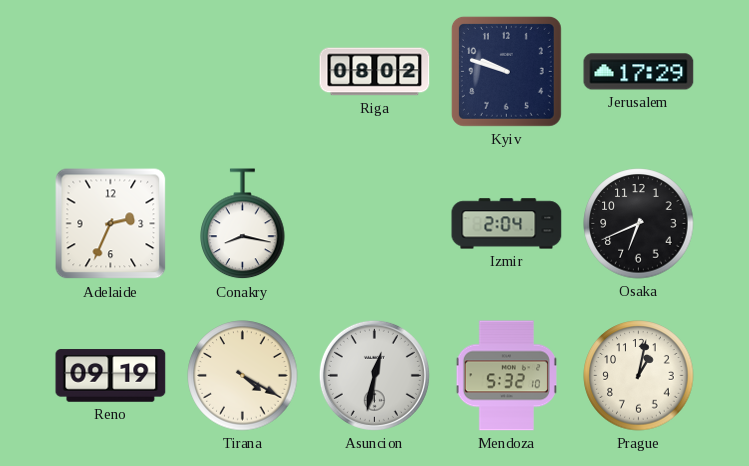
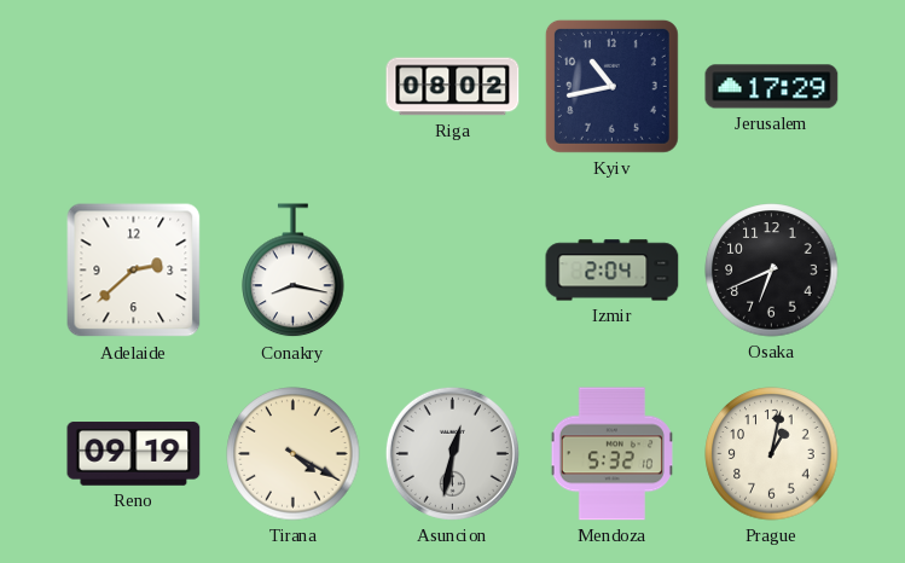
Kyiv: 9:48 -> 10:43
Adelaide: 2:34 -> 2:38
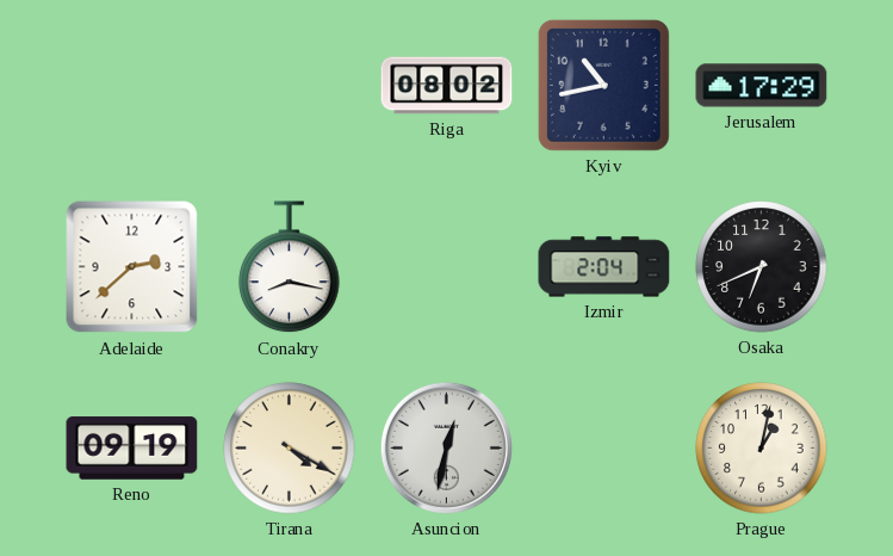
Mendoza: 5:32 -> none
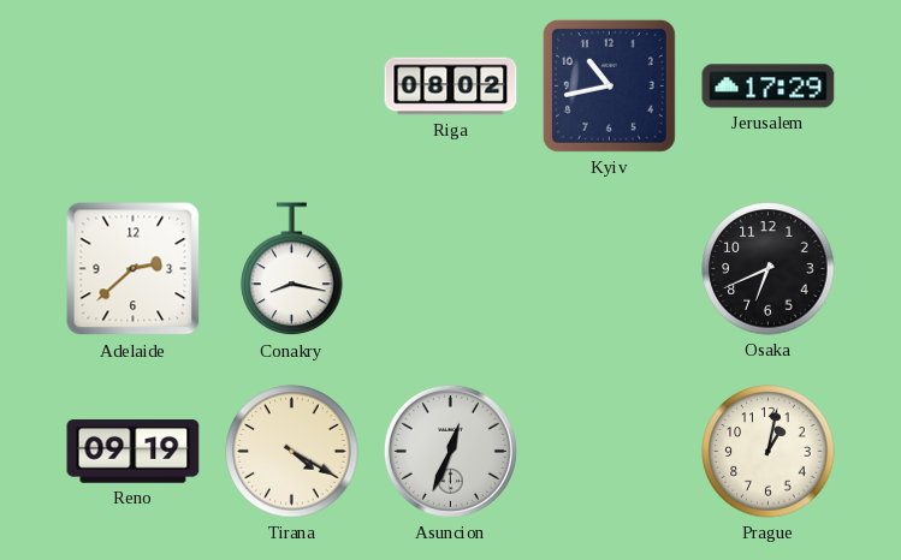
Izmir: 2:04 -> none
Asuncion: 12:32 -> 12:34
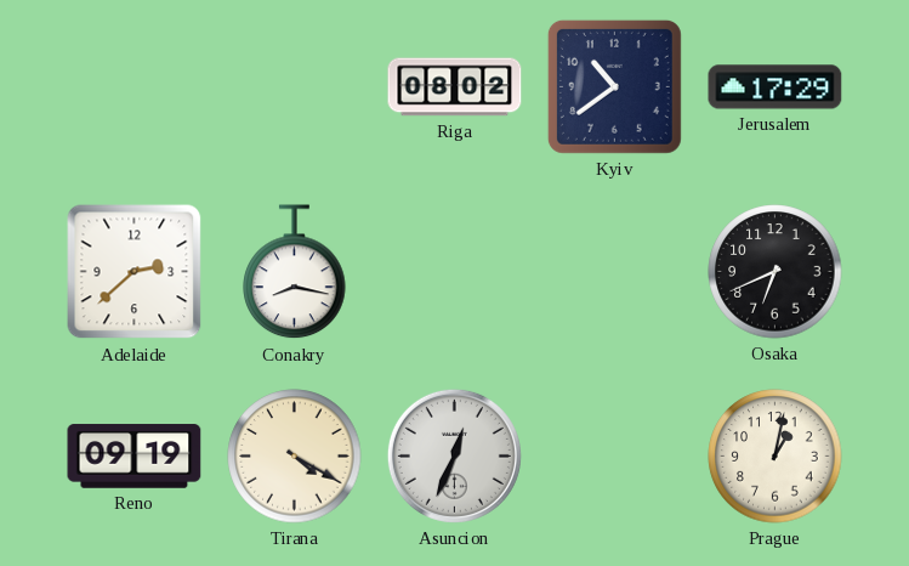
Kyiv: 10:43 -> 10:39
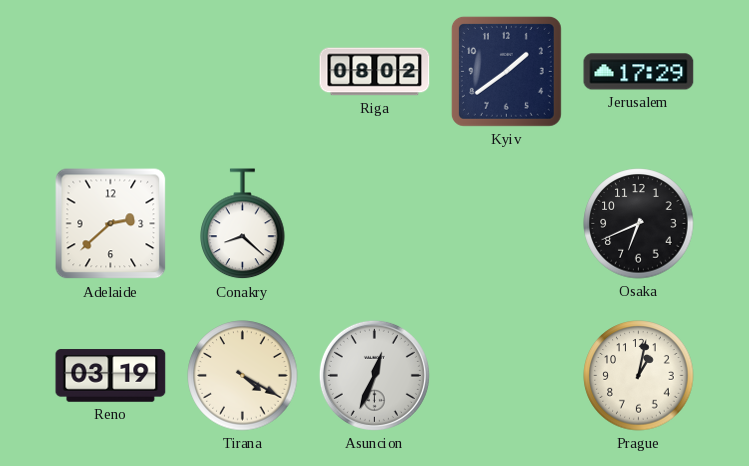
Kyiv: 10:39 -> 1:39
Conakry: 8:17 -> 8:22
Reno: 09:19 -> 03:19
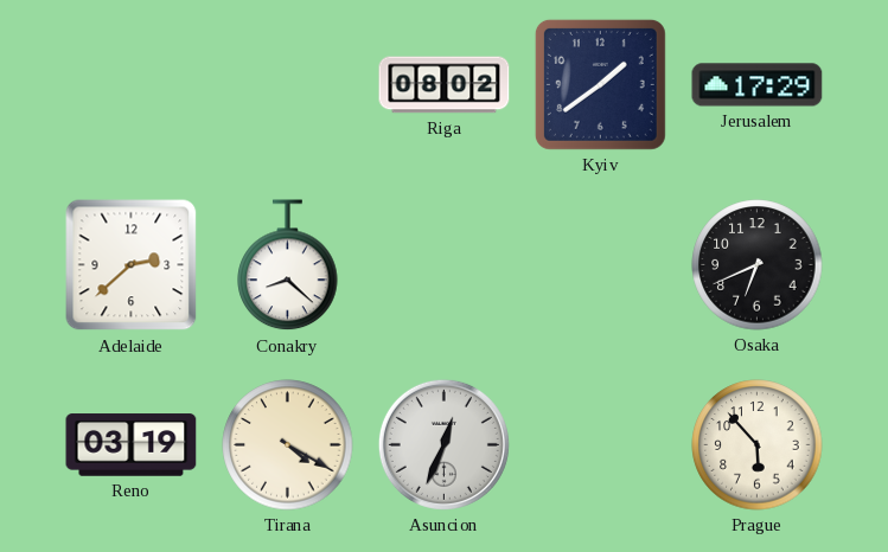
Prague: 1:02 -> 5:53
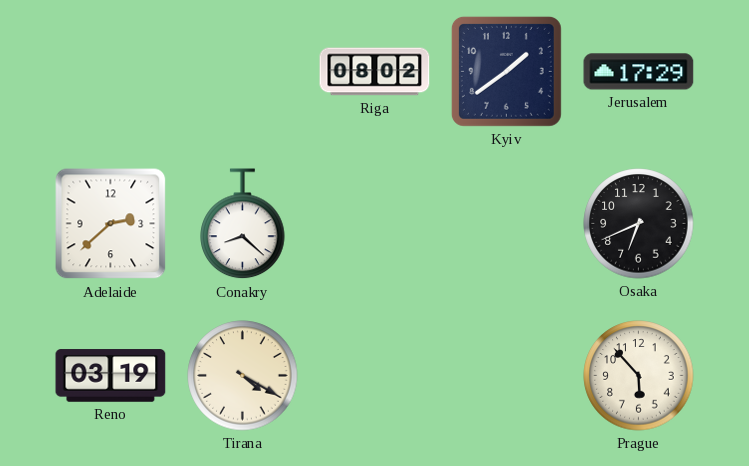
Asuncion: 12:34 -> none
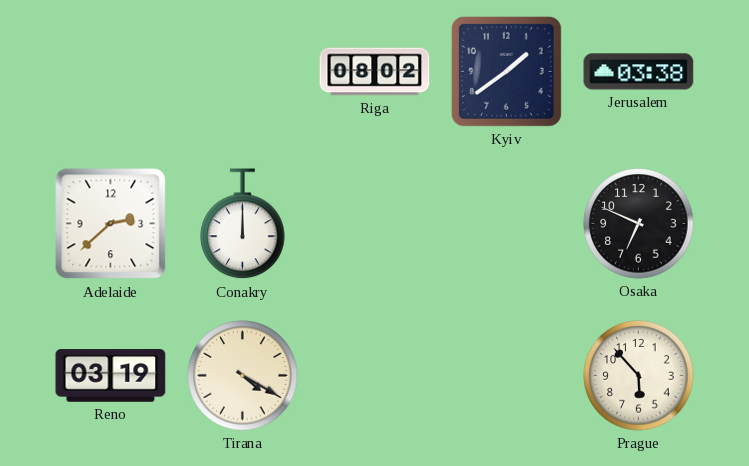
Jerusalem: 17:29 -> 03:38
Conakry: 8:22 -> 12:00
Osaka: 6:41 -> 6:49
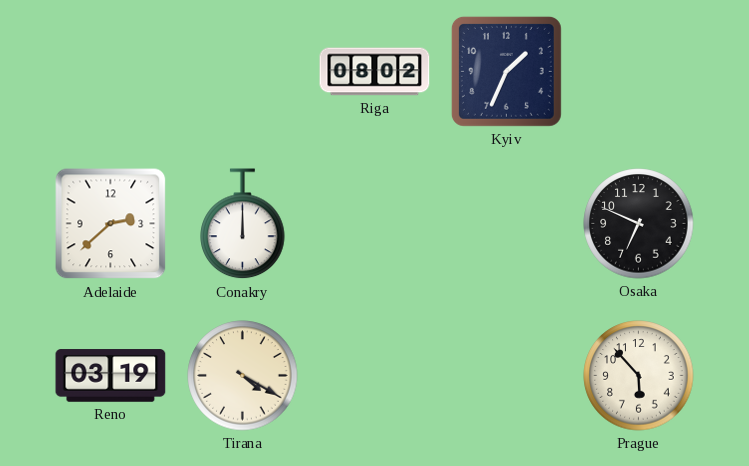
Kyiv: 1:39 -> 1:34
Jerusalem: 03:38 -> none
